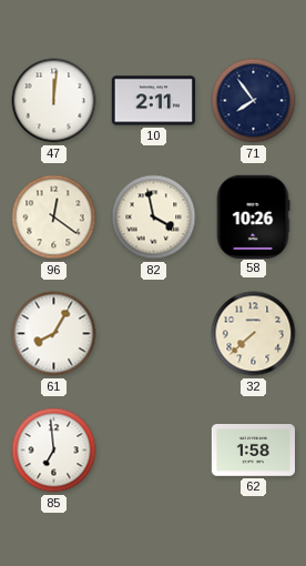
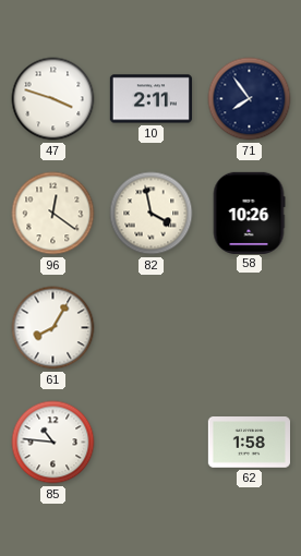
47: 12:01 -> 3:48
32: 7:38 -> none
85: 6:59 -> 10:46
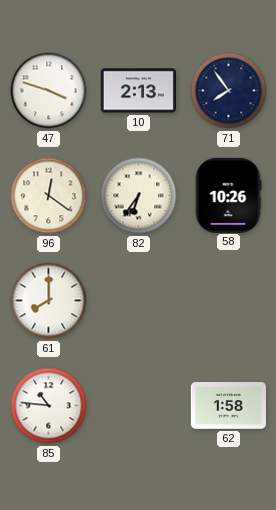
10: 2:11 -> 2:13
82: 3:58 -> 6:36
61: 8:05 -> 8:00
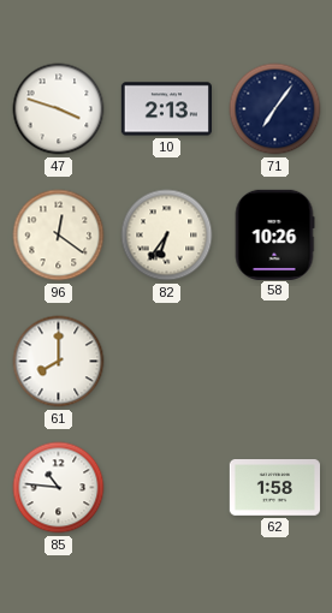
71: 7:54 -> 7:06
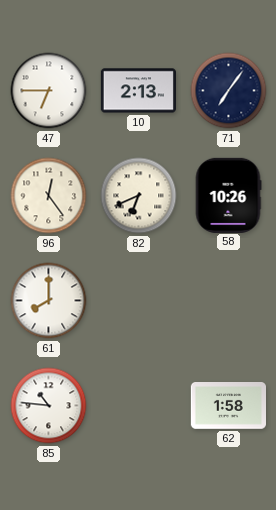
47: 3:48 -> 6:45
96: 12:21 -> 12:24
82: 6:36 -> 6:41
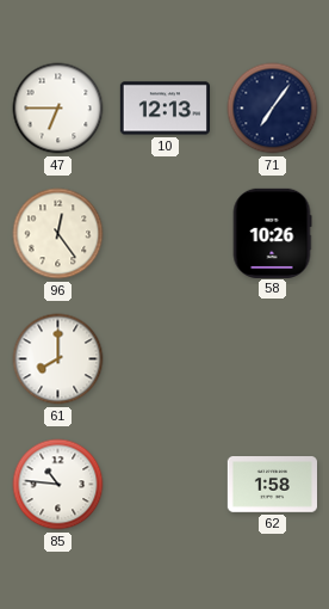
10: 2:13 -> 12:13
82: 6:41 -> none
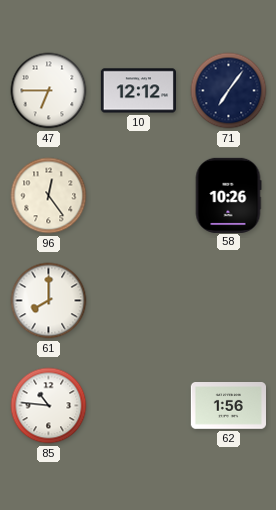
10: 12:13 -> 12:12
62: 1:58 -> 1:56
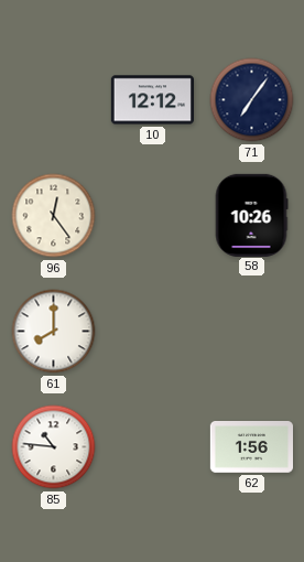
47: 6:45 -> none
